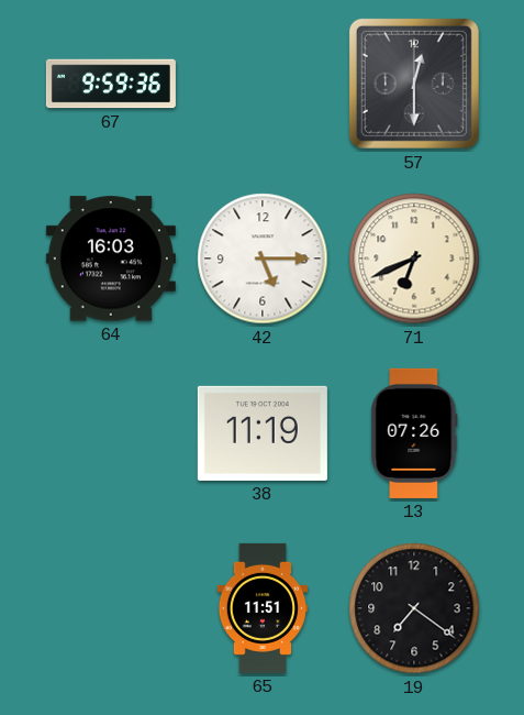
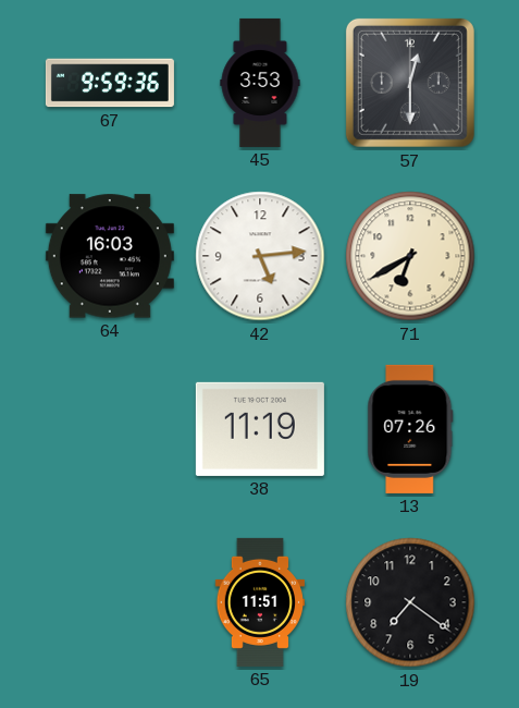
45: none -> 3:53
42: 5:15 -> 5:14
71: 6:41 -> 6:40
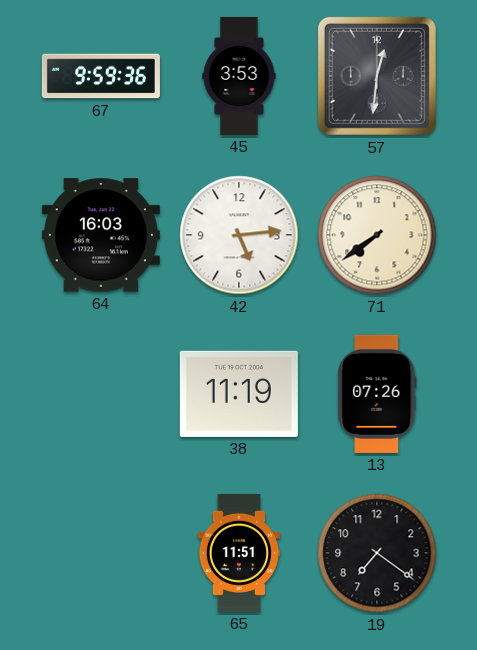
57: 12:30 -> 12:31
71: 6:40 -> 7:39
